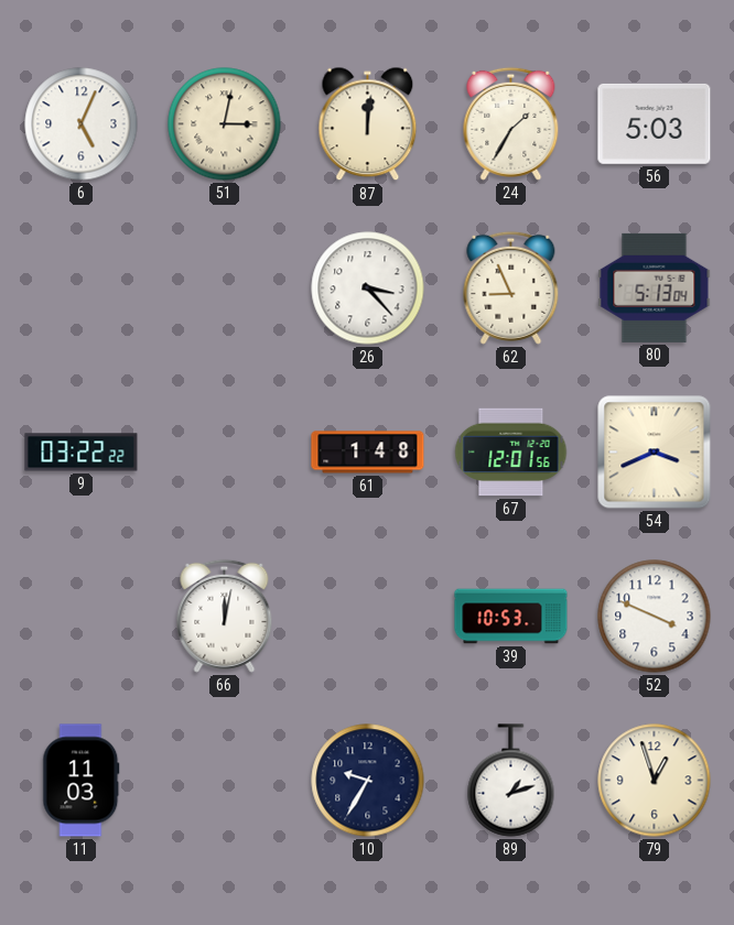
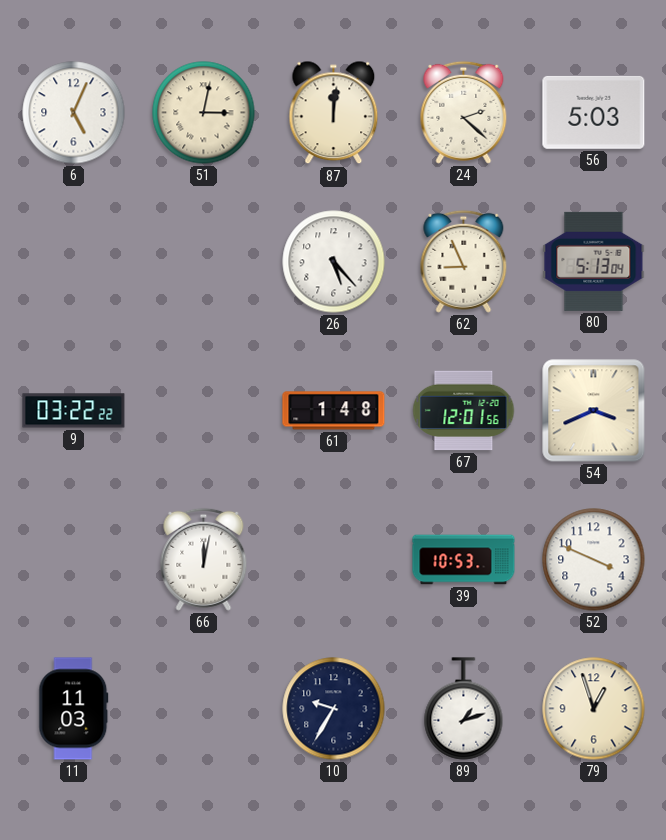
24: 1:35 -> 2:22
26: 3:23 -> 5:23
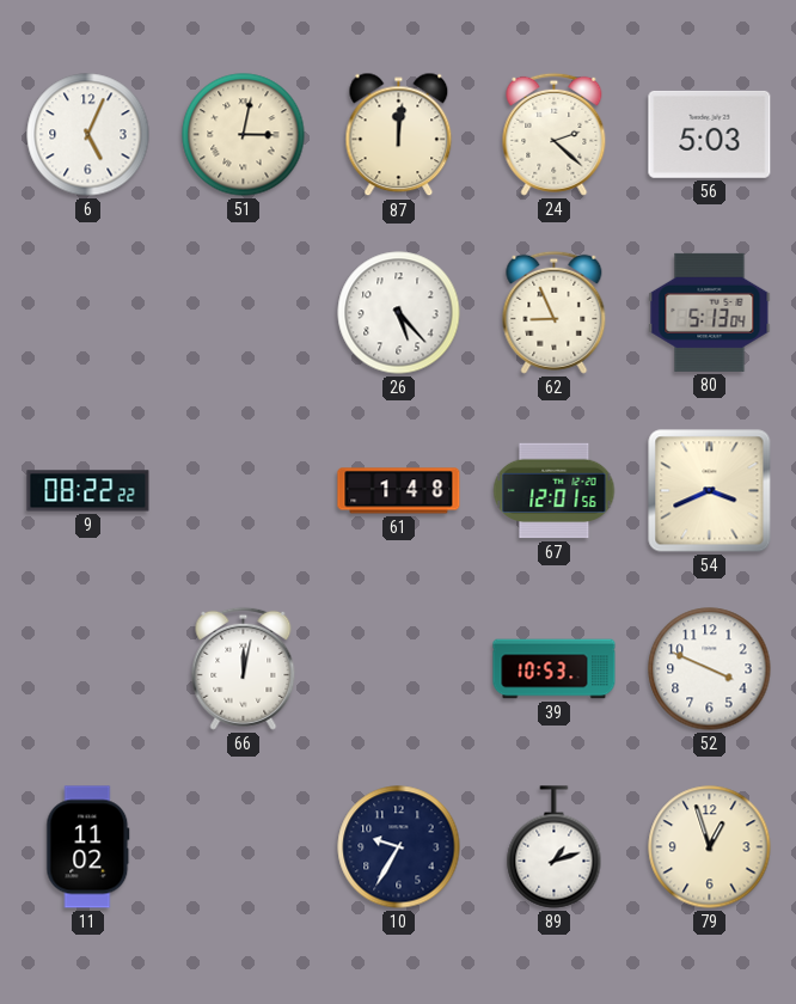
9: 03:22 -> 08:22
11: 11:03 -> 11:02
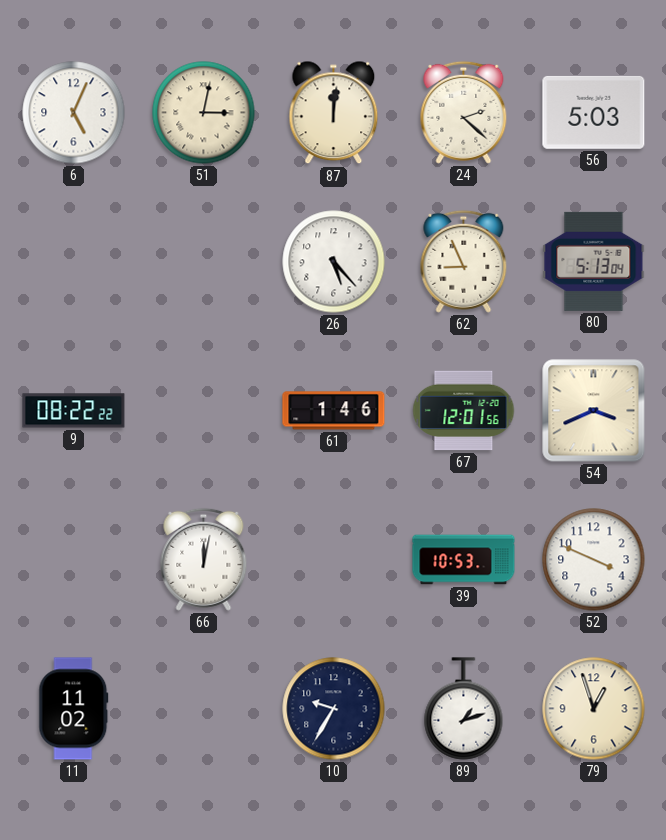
61: 1:48 -> 1:46
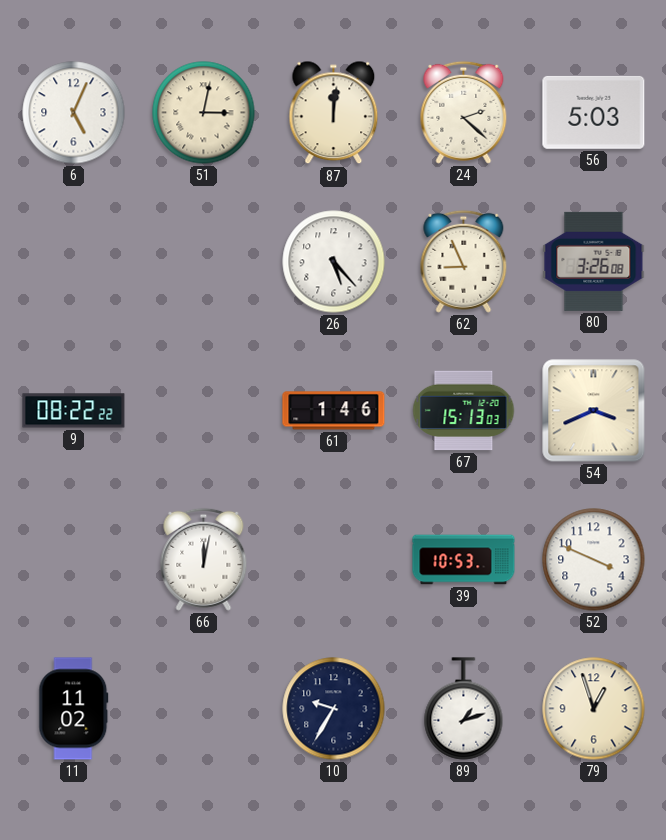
80: 5:13 -> 3:26
67: 12:01 -> 15:13
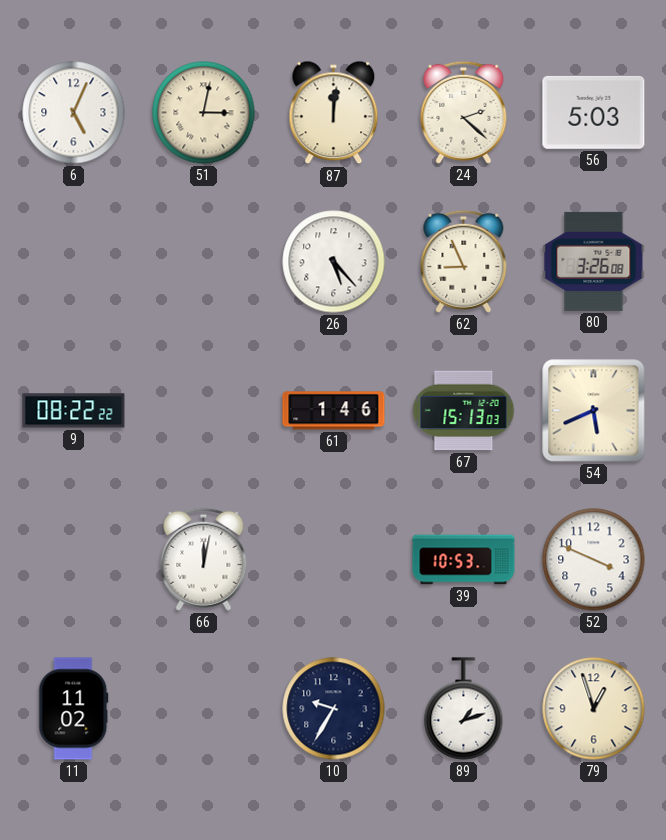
54: 3:41 -> 5:41
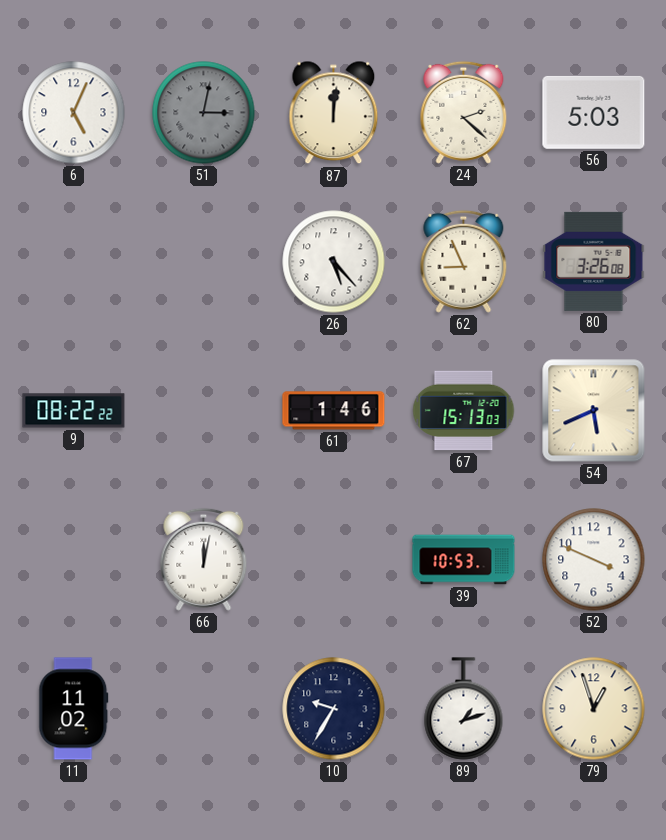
51 dial: cream -> grey
